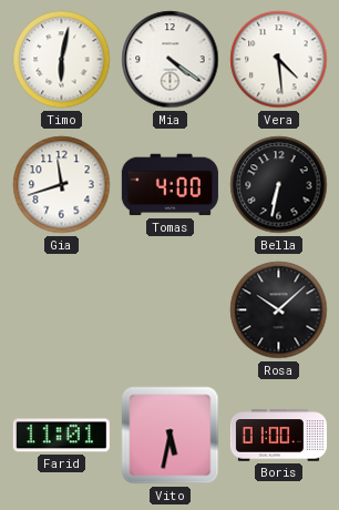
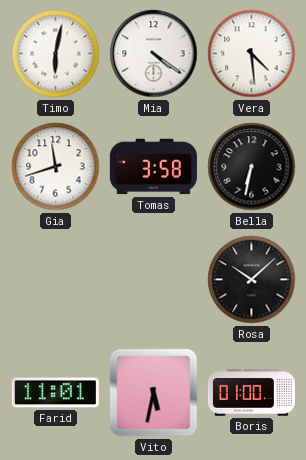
Tomas: 4:00 -> 3:58
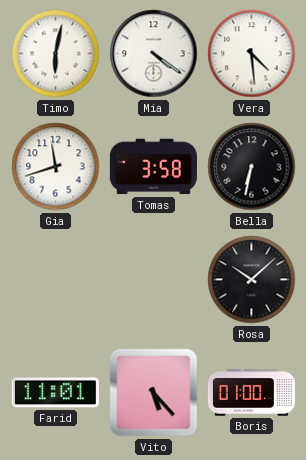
Vito: 5:32 -> 5:23
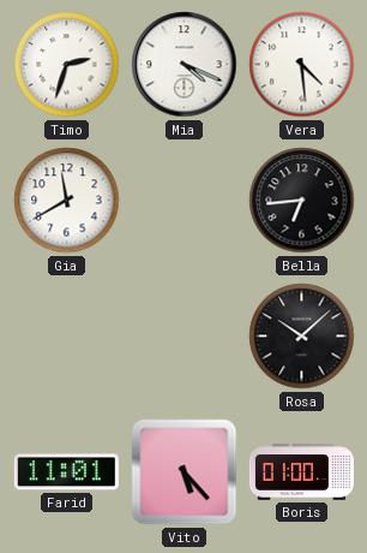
Timo: 6:02 -> 2:33
Mia: 4:21 -> 4:19
Gia: 11:42 -> 11:40
Tomas: 3:58 -> none
Bella: 6:32 -> 6:44
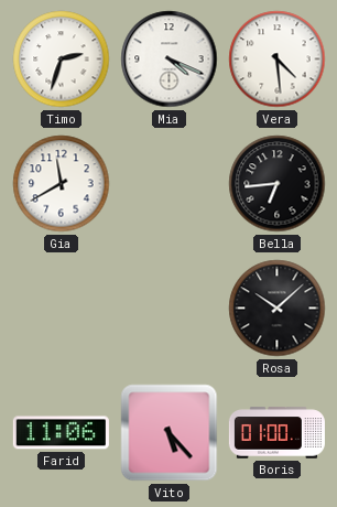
Farid: 11:01 -> 11:06
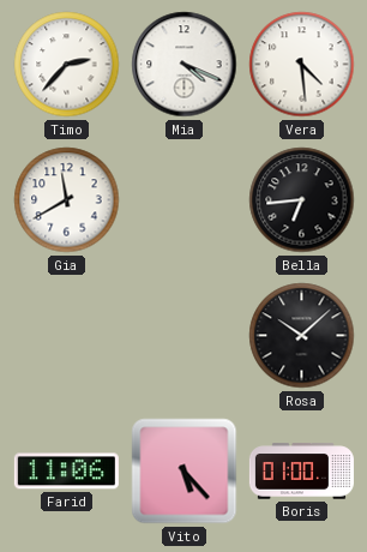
Timo: 2:33 -> 2:37
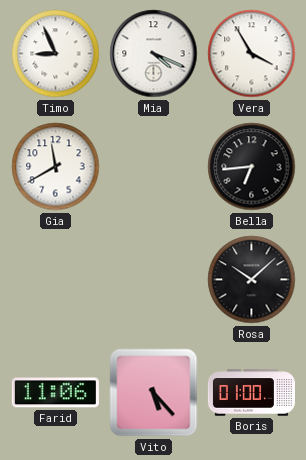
Timo: 2:37 -> 8:56
Vera: 4:29 -> 3:55
